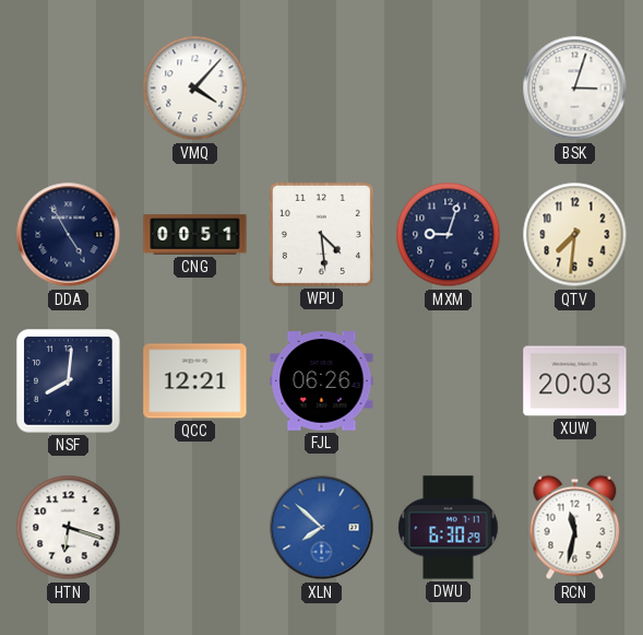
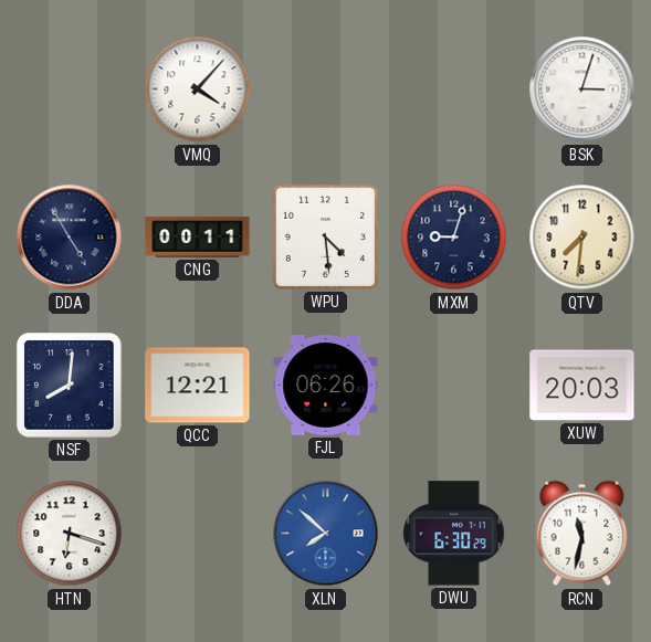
CNG: 00:51 -> 00:11
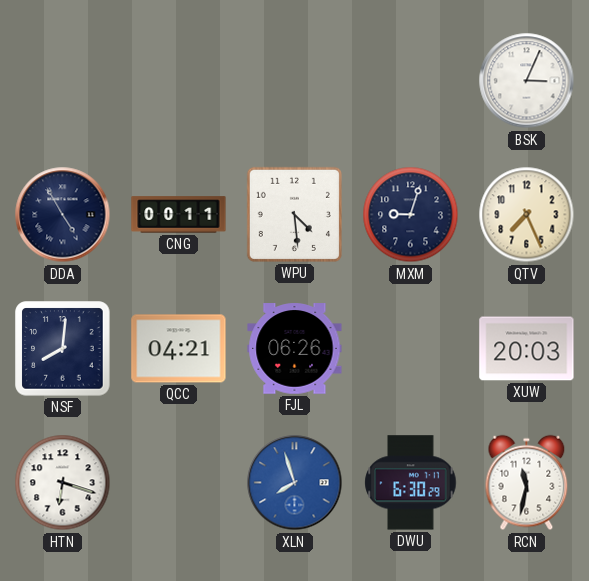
VMQ: 4:07 -> none
BSK: 3:03 -> 3:04
QTV: 7:31 -> 7:26
QCC: 12:21 -> 04:21
XLN: 7:52 -> 7:57
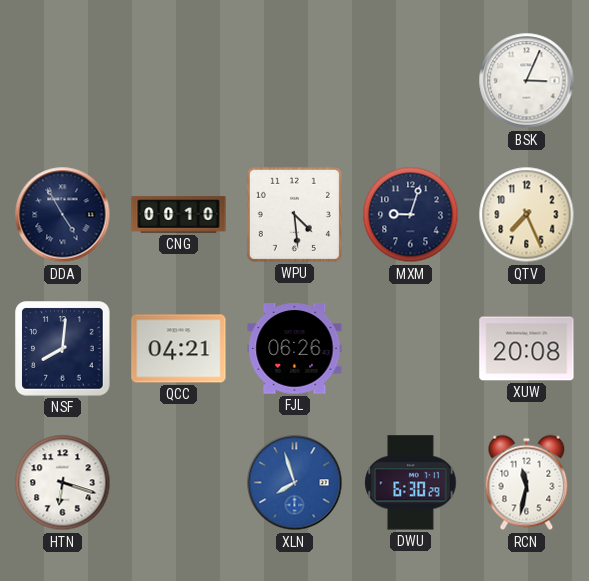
CNG: 00:11 -> 00:10
XUW: 20:03 -> 20:08
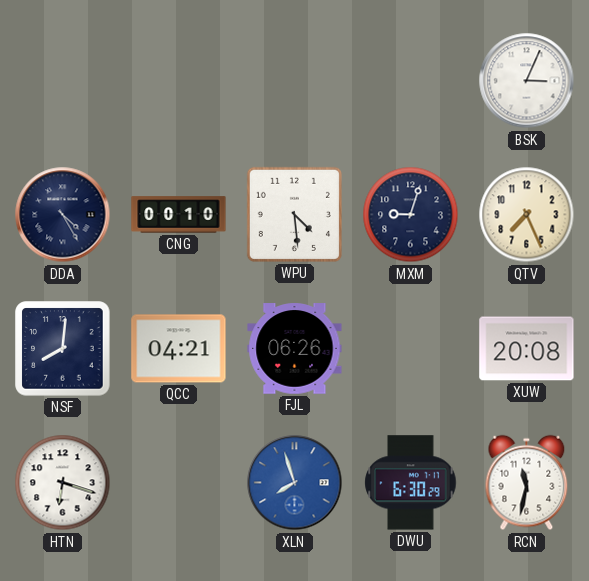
DDA: 4:55 -> 4:25
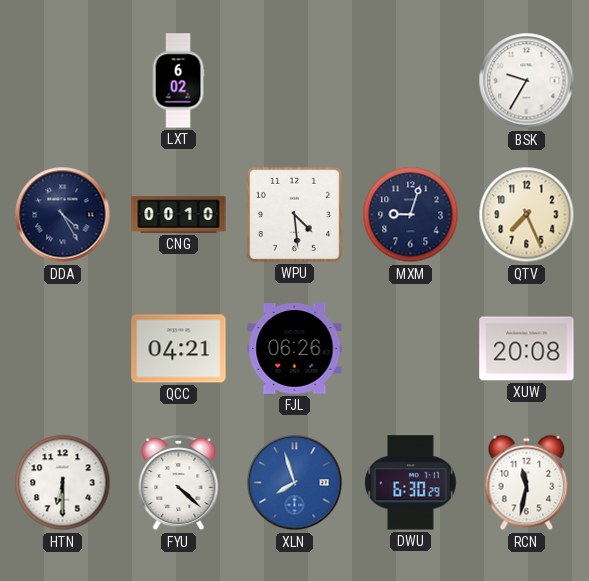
LXT: none -> 6:02
BSK: 3:04 -> 9:35
NSF: 8:01 -> none
HTN: 6:18 -> 6:30
FYU: none -> 4:22
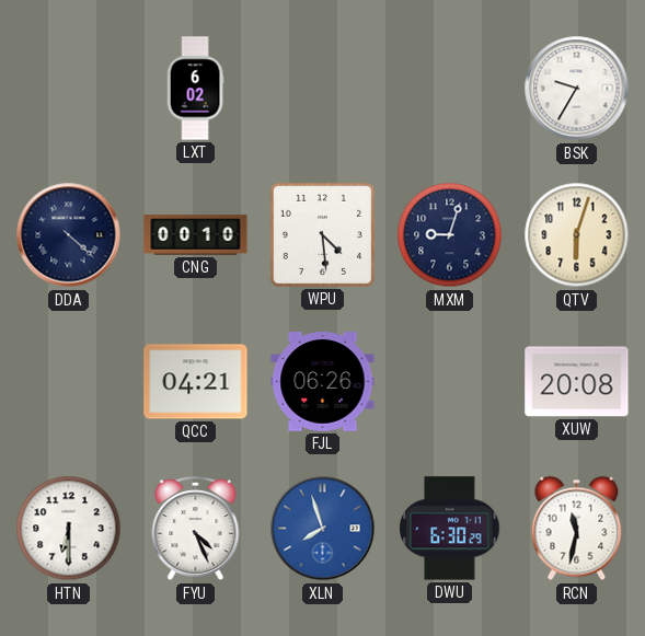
DDA: 4:25 -> 4:22
QTV: 7:26 -> 6:03
FYU: 4:22 -> 4:26
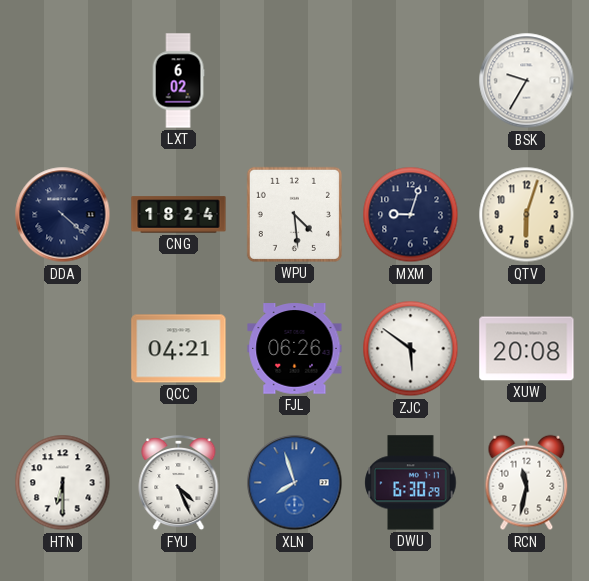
CNG: 00:10 -> 18:24
ZJC: none -> 5:51
